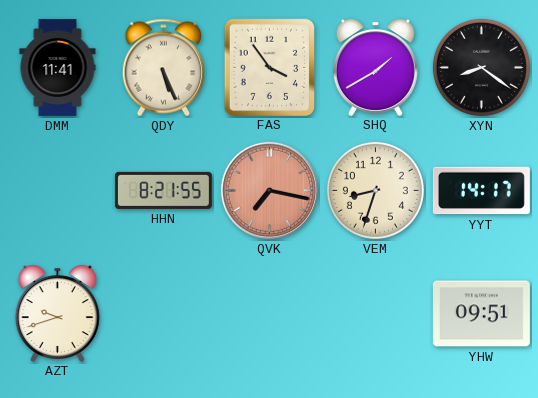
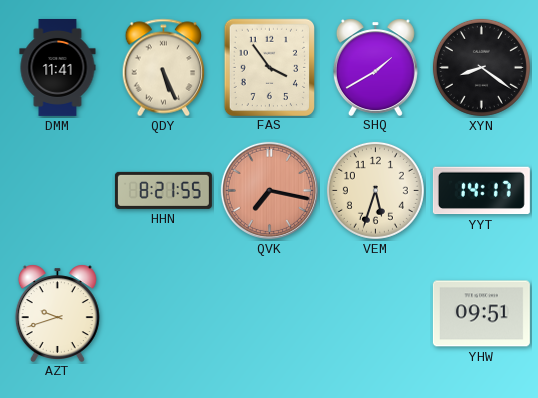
VEM: 8:33 -> 5:33
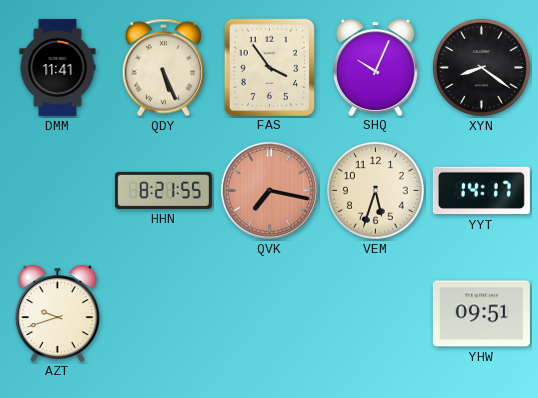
SHQ: 1:40 -> 10:04
